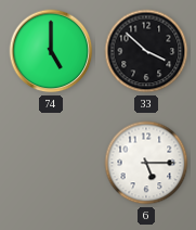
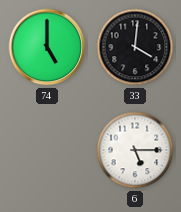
33: 3:52 -> 4:01
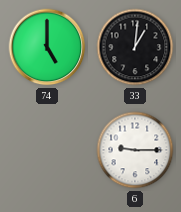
33: 4:01 -> 1:01
6: 5:15 -> 9:15
